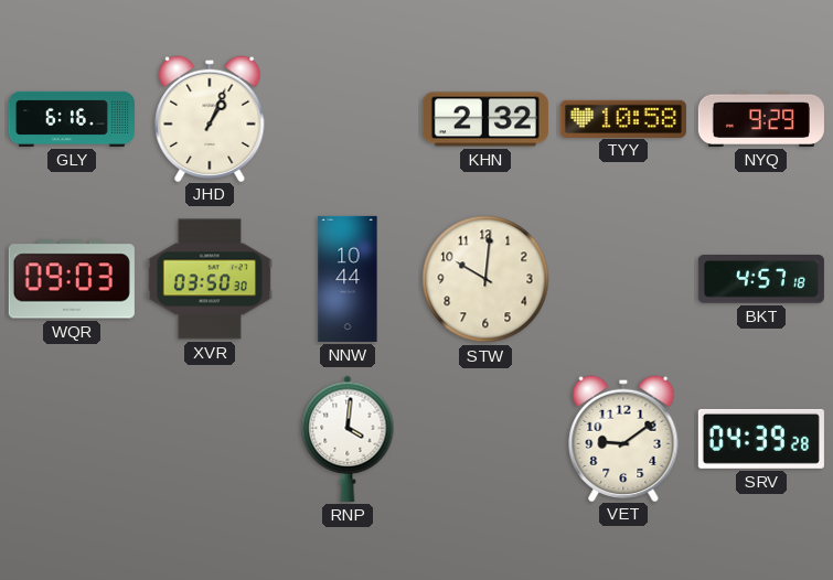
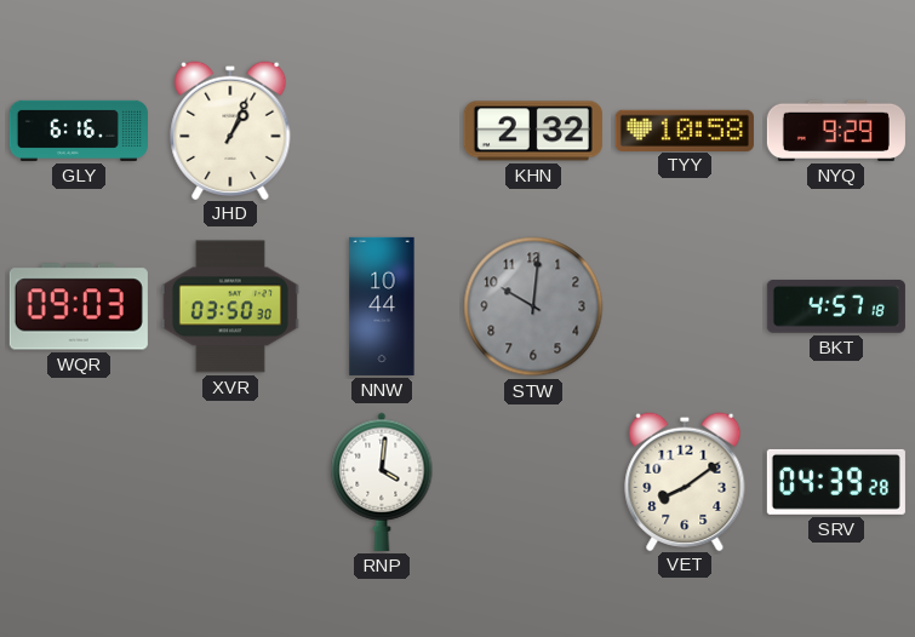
STW dial: cream -> grey
VET: 9:09 -> 8:09
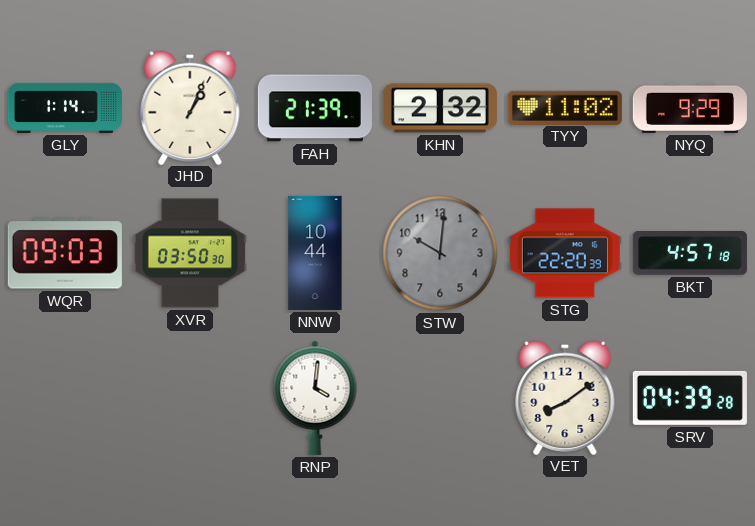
GLY: 6:16 -> 1:14
FAH: none -> 21:39
TYY: 10:58 -> 11:02
STG: none -> 22:20
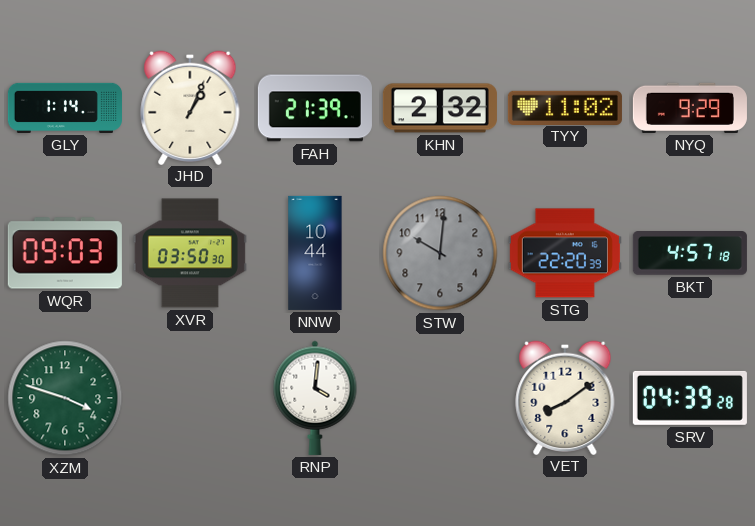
XZM: none -> 3:48
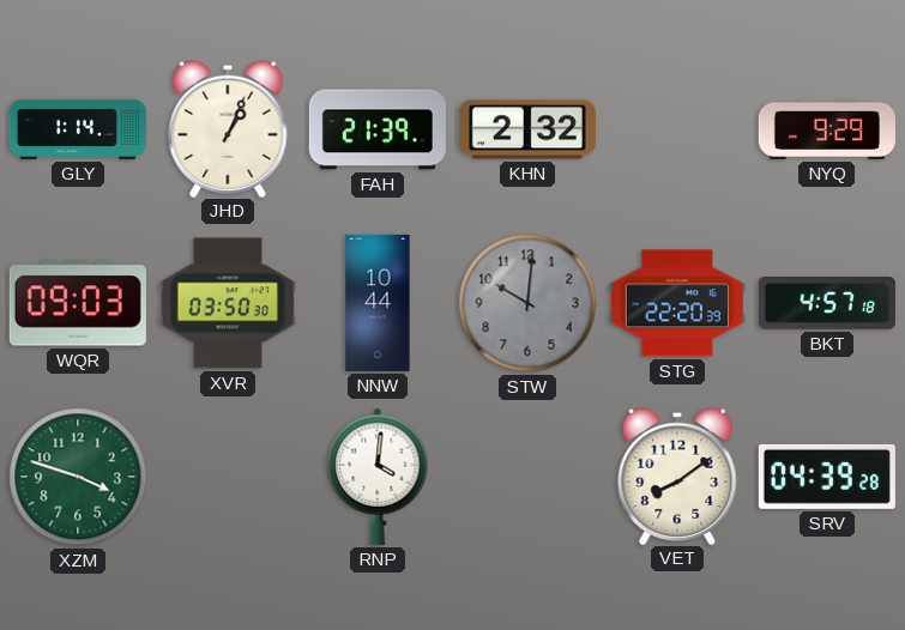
TYY: 11:02 -> none
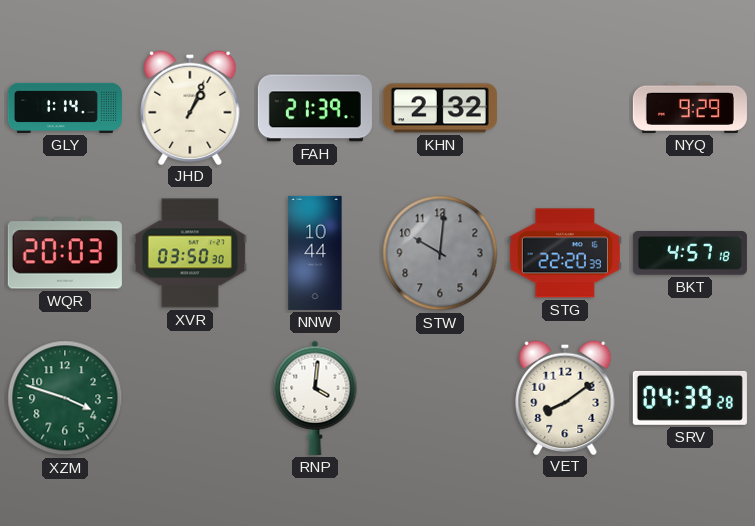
WQR: 09:03 -> 20:03
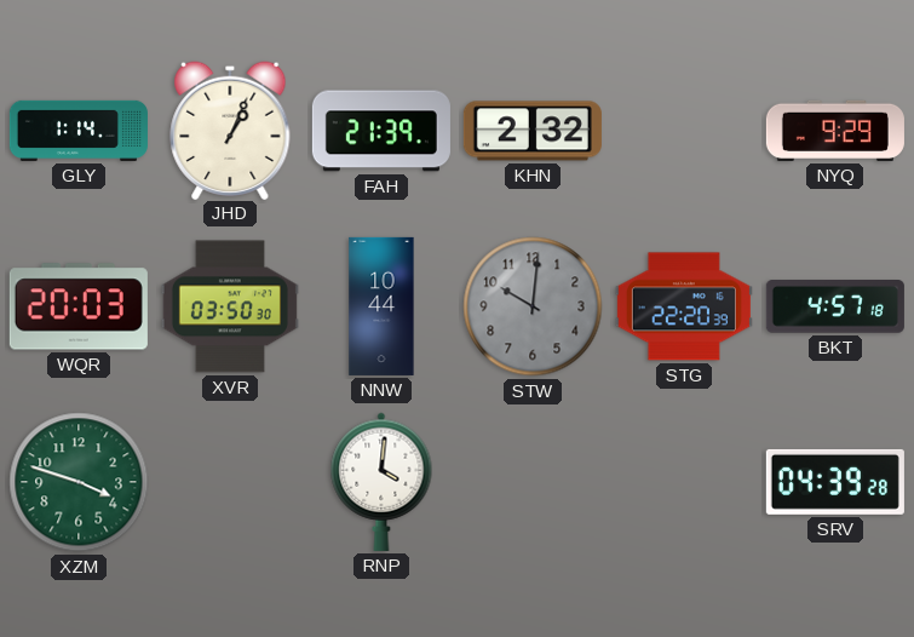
VET: 8:09 -> none
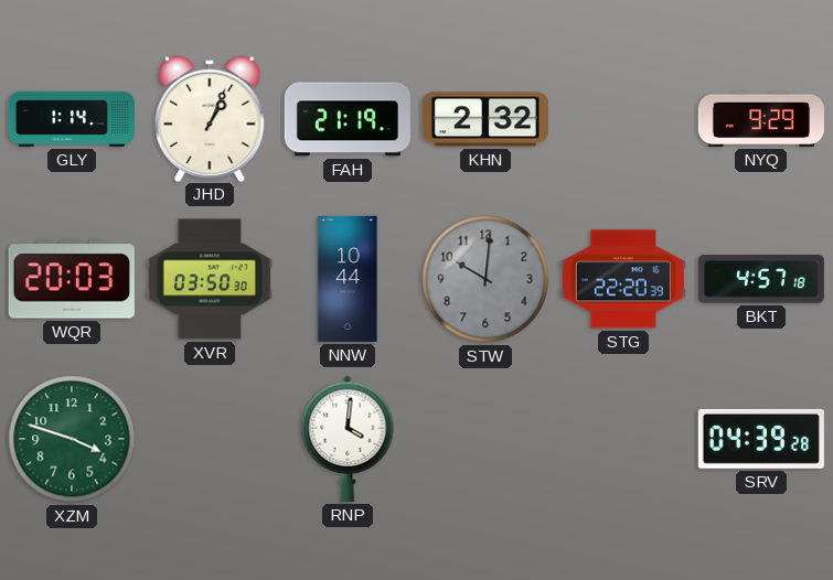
FAH: 21:39 -> 21:19
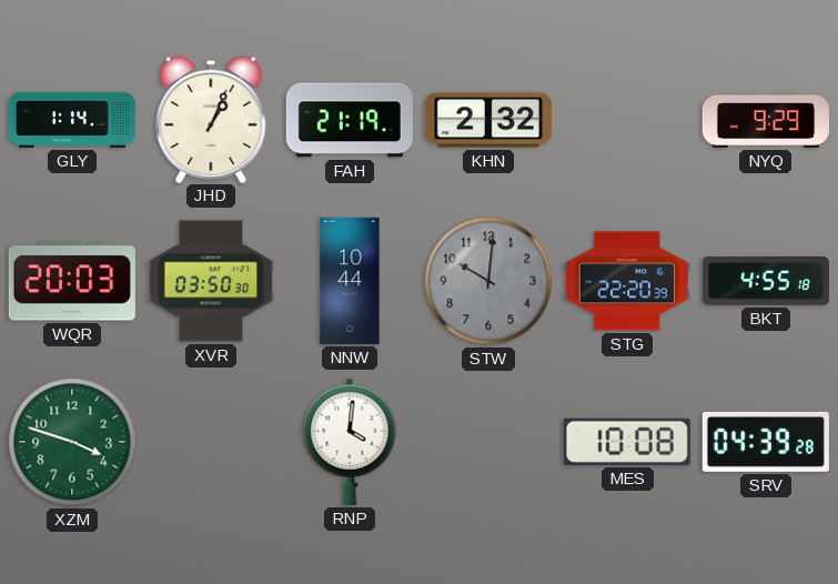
BKT: 4:57 -> 4:55
MES: none -> 10:08
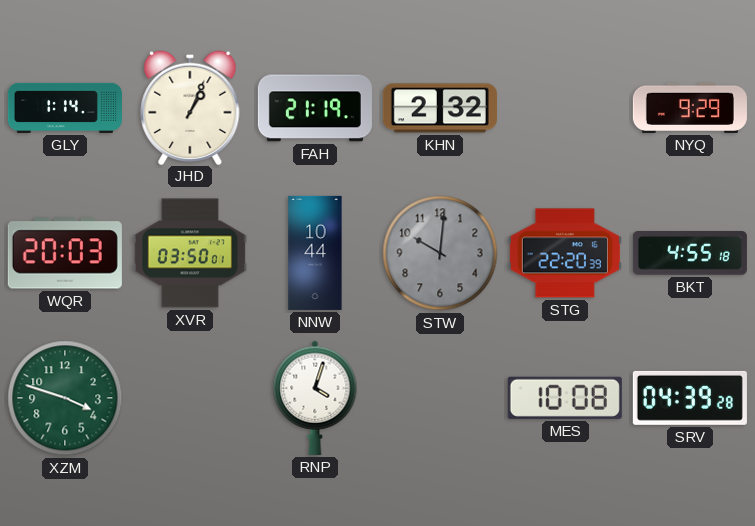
XVR: 03:50:30 -> 03:50:01
RNP: 4:01 -> 4:03
